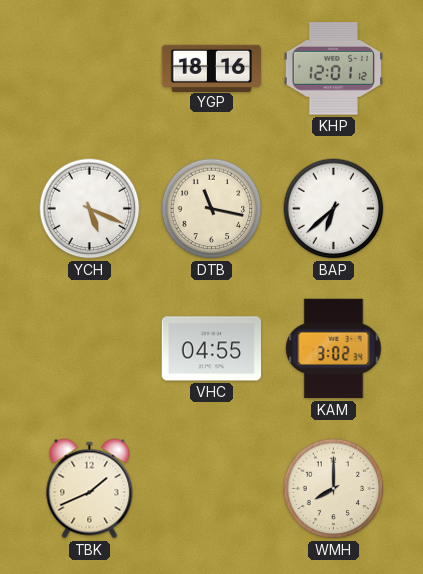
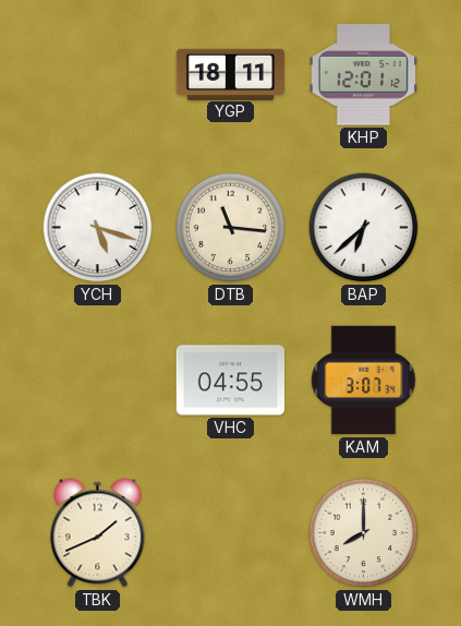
YGP: 18:16 -> 18:11
YCH: 5:19 -> 5:18
DTB: 11:17 -> 11:16
KAM: 3:02 -> 3:07
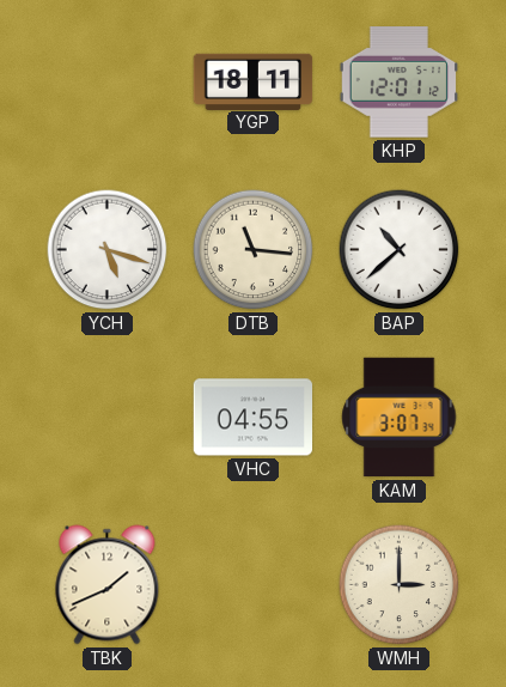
BAP: 6:38 -> 10:38
WMH: 8:00 -> 3:00
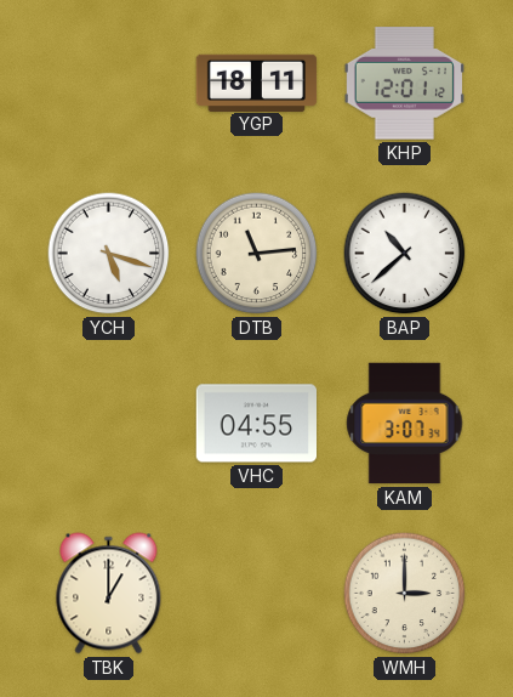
DTB: 11:16 -> 11:14
TBK: 1:41 -> 1:00
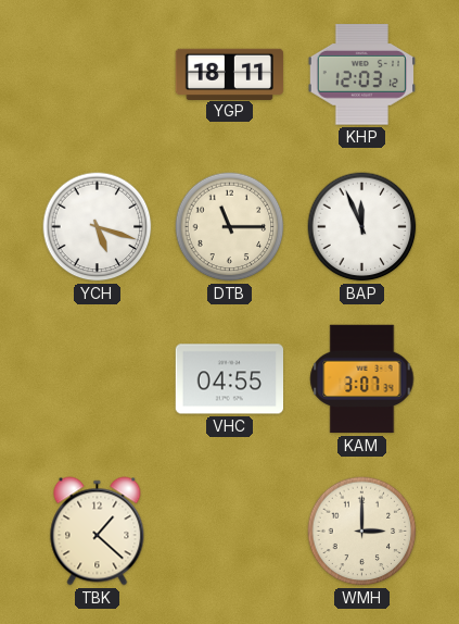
KHP: 12:01 -> 12:03
DTB: 11:14 -> 11:15
BAP: 10:38 -> 11:56
TBK: 1:00 -> 1:22
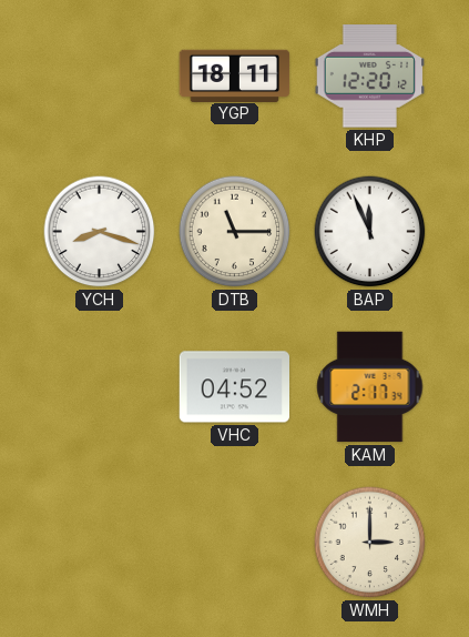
KHP: 12:03 -> 12:20
YCH: 5:18 -> 8:18
VHC: 04:55 -> 04:52
KAM: 3:07 -> 2:17
TBK: 1:22 -> none
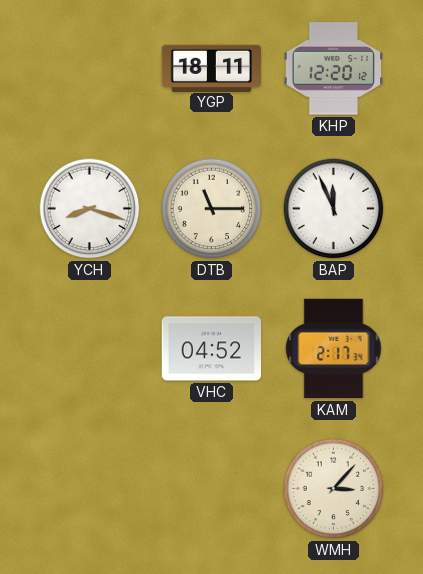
WMH: 3:00 -> 3:07
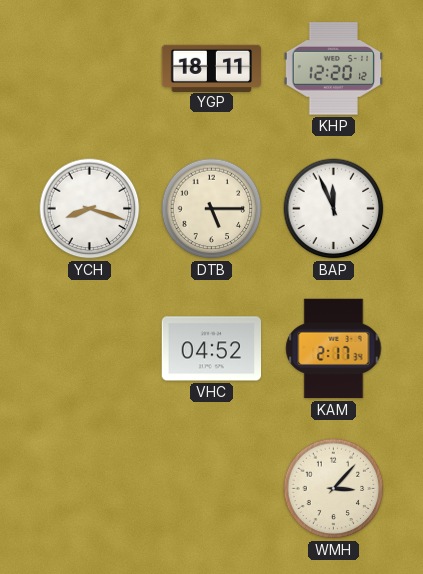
DTB: 11:15 -> 5:15
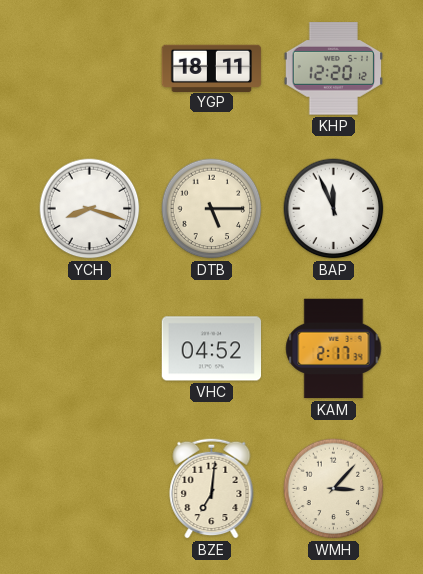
BZE: none -> 7:01
